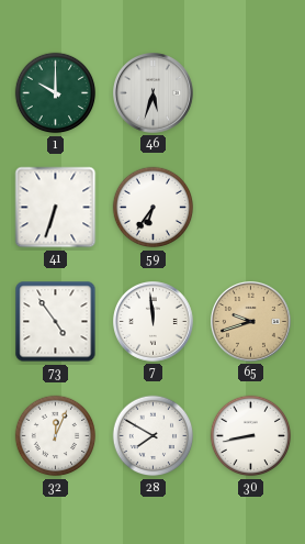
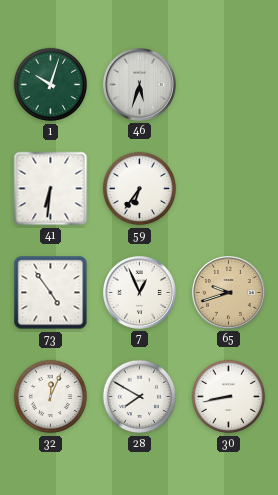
1: 10:00 -> 10:03
41: 6:33 -> 6:31
7: 11:59 -> 12:56
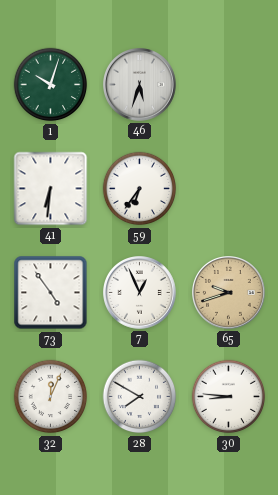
30: 8:43 -> 8:46
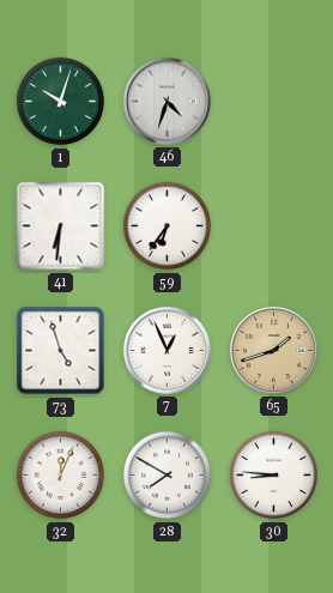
46: 5:33 -> 4:33
73: 4:54 -> 4:57
65: 9:42 -> 1:42
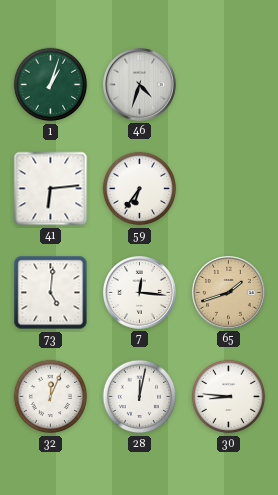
1: 10:03 -> 1:03
41: 6:31 -> 6:14
73: 4:57 -> 5:01
7: 12:56 -> 12:16
28: 7:50 -> 12:02
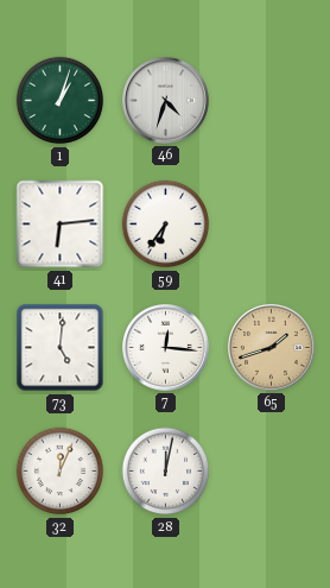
30: 8:46 -> none
